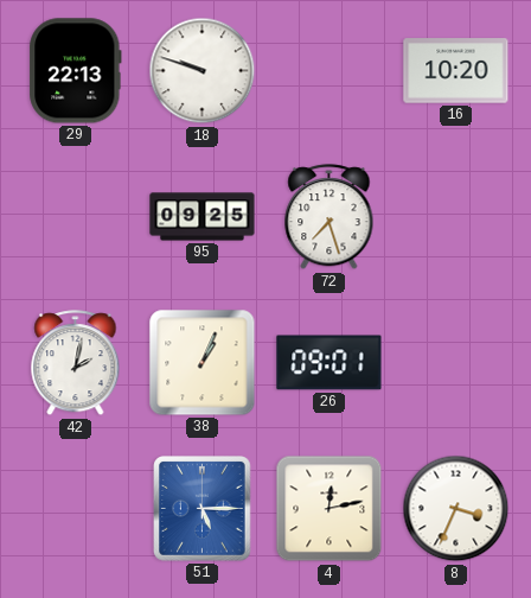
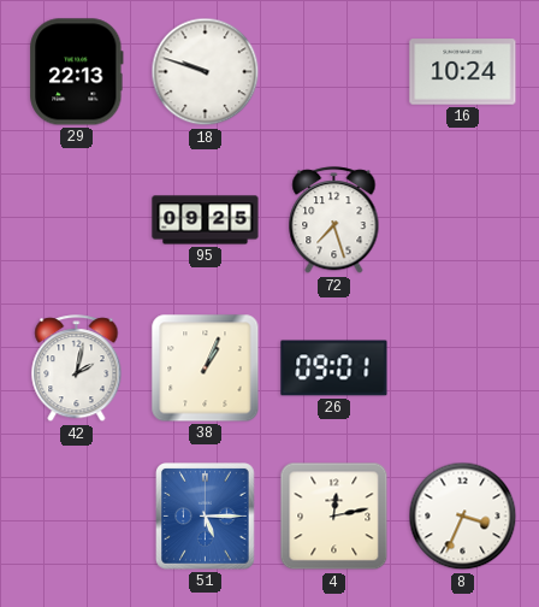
16: 10:20 -> 10:24
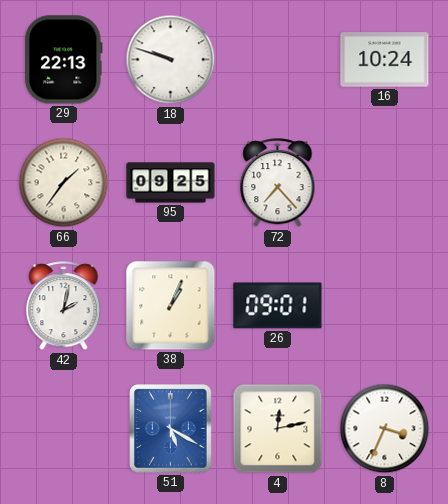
66: none -> 1:36
72: 7:27 -> 7:23
51: 5:15 -> 5:20
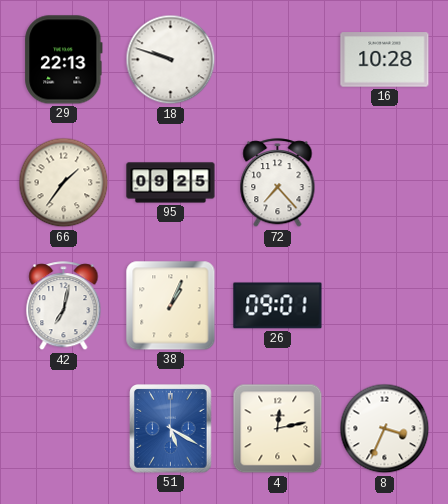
16: 10:24 -> 10:28
42: 2:02 -> 7:02
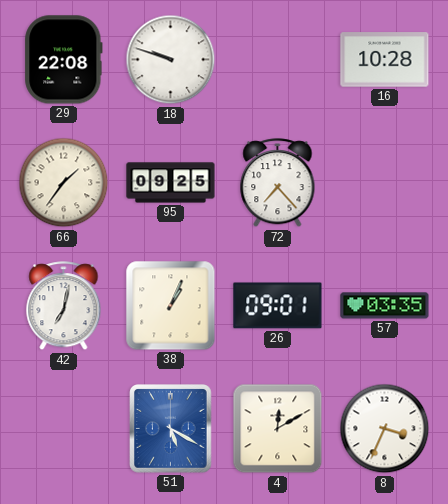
29: 22:13 -> 22:08
57: none -> 03:35
4: 12:13 -> 12:10
